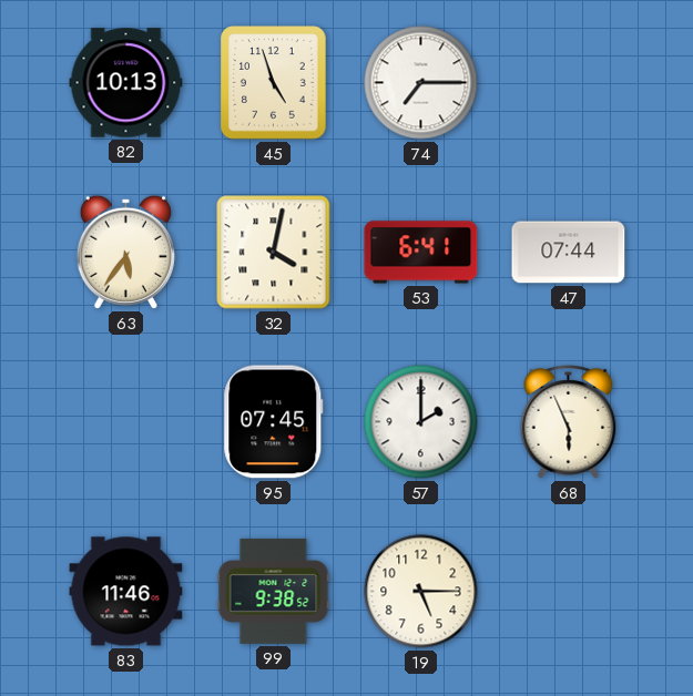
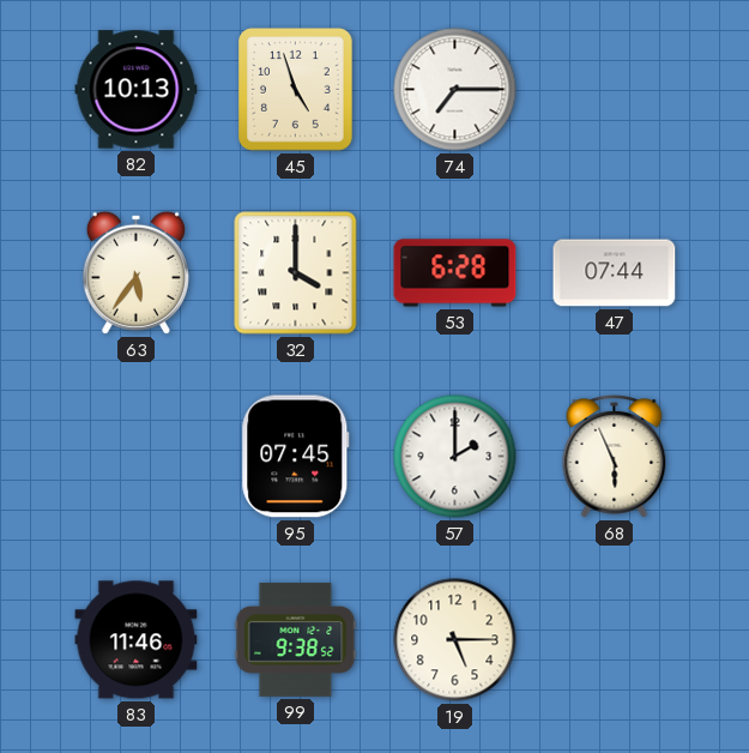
32: 4:02 -> 4:00
53: 6:41 -> 6:28
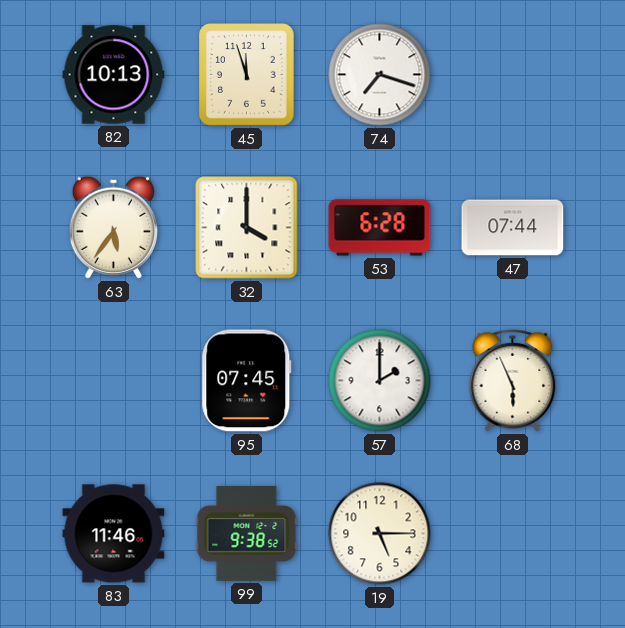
45: 4:57 -> 11:57
74: 7:15 -> 7:18
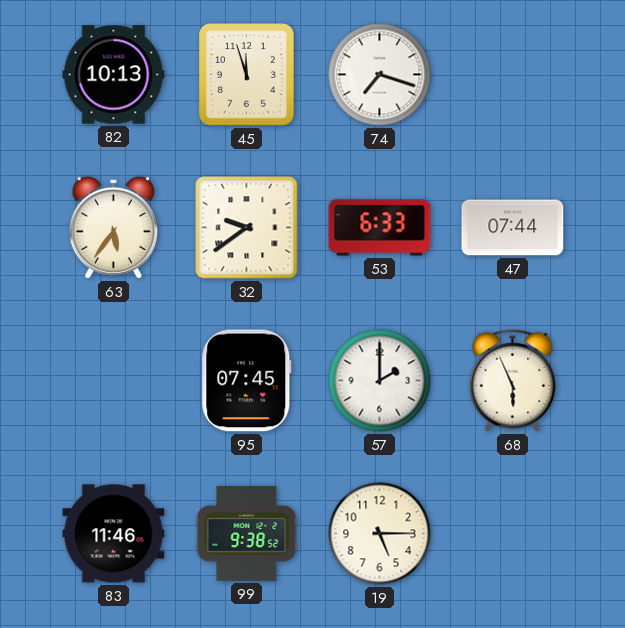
32: 4:00 -> 9:39
53: 6:28 -> 6:33
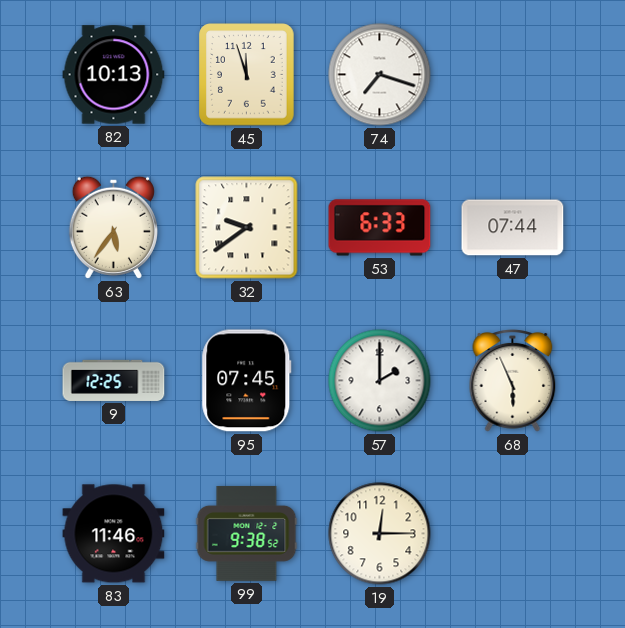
9: none -> 12:25
19: 5:15 -> 12:15
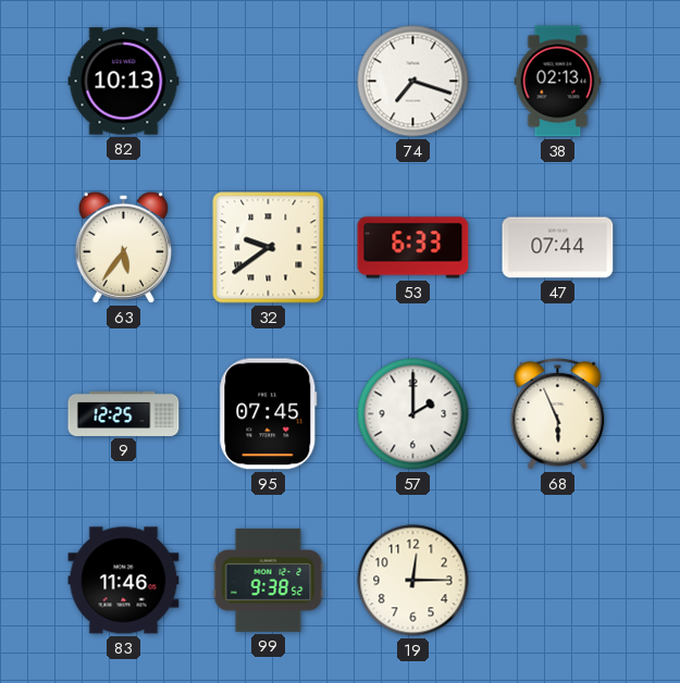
45: 11:57 -> none
38: none -> 02:13
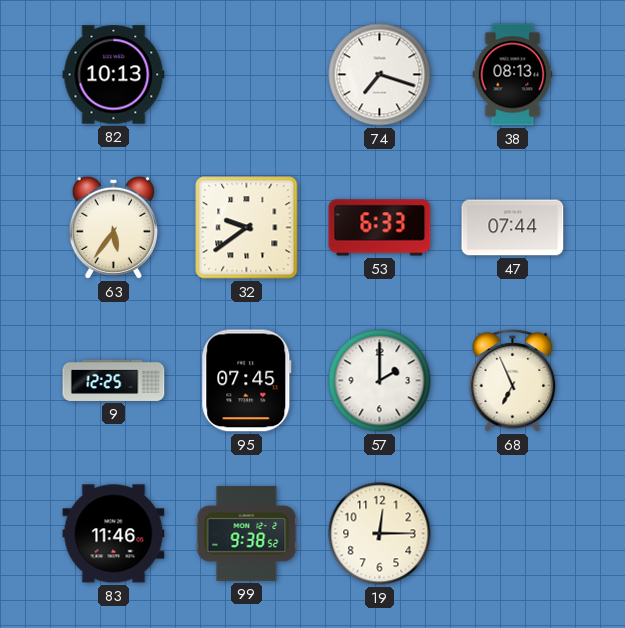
38: 02:13 -> 08:13
68: 5:56 -> 6:56
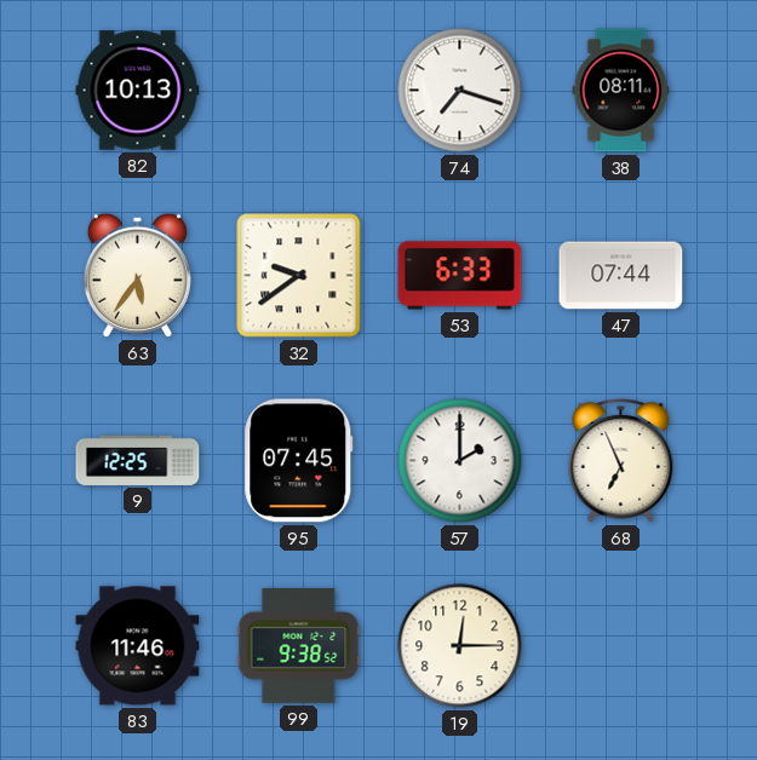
38: 08:13 -> 08:11
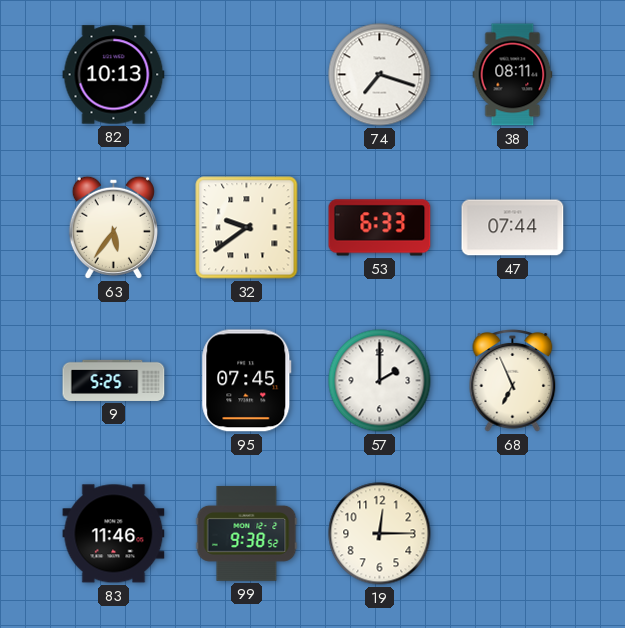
9: 12:25 -> 5:25
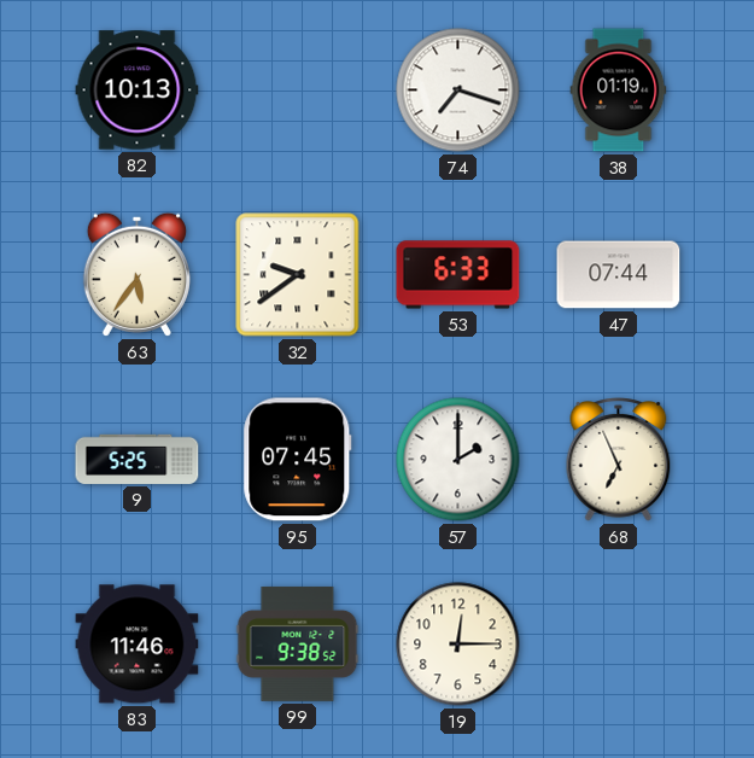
38: 08:11 -> 01:19
